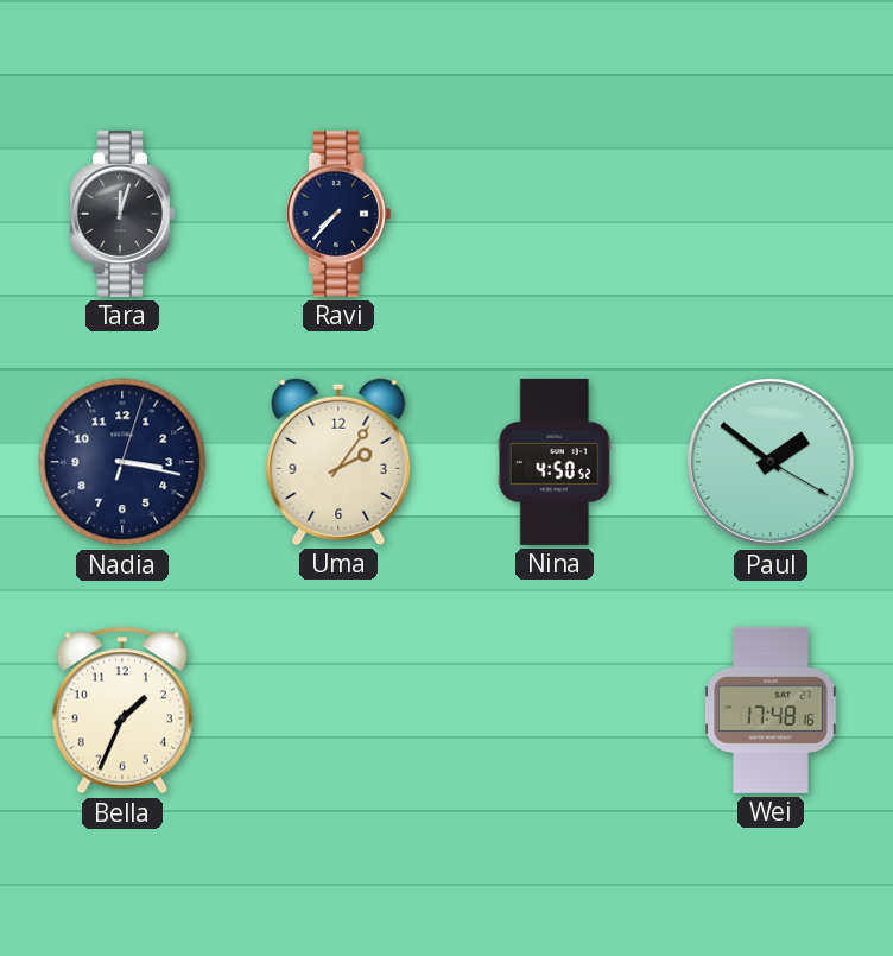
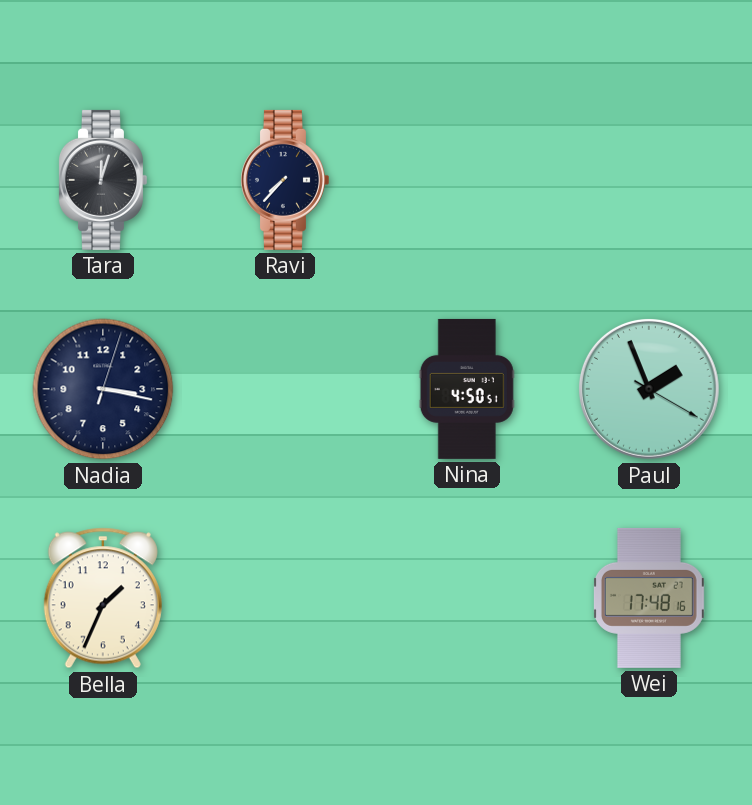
Uma: 2:06 -> none
Nina: 4:50:52 -> 4:50:51
Paul: 1:51 -> 1:56
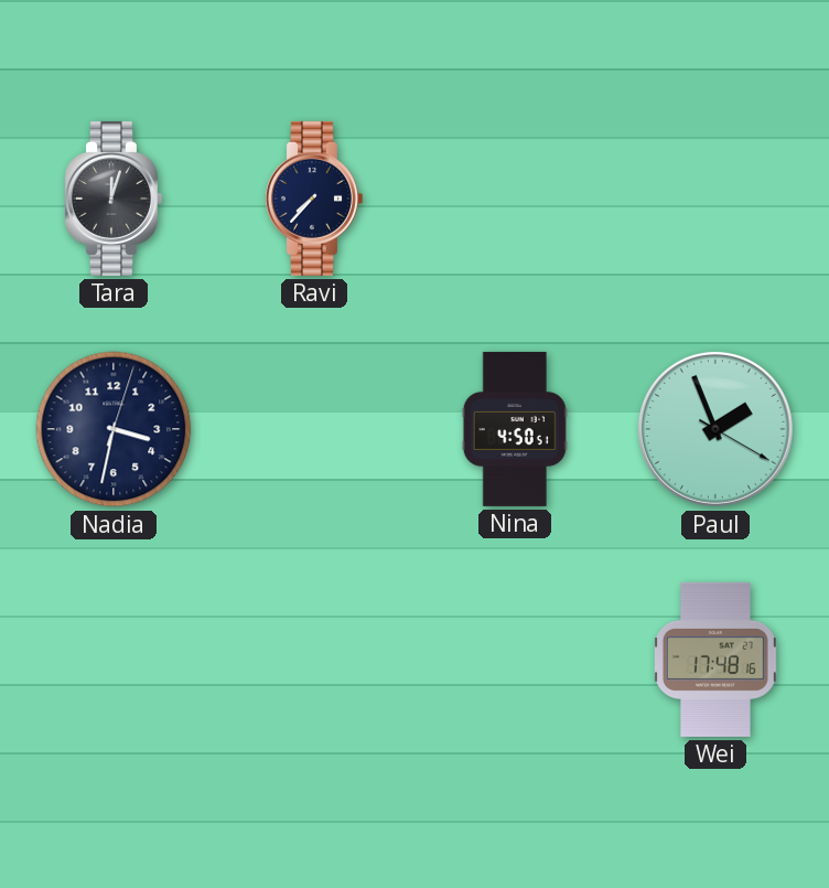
Nadia: 3:17 -> 3:32
Bella: 1:34 -> none
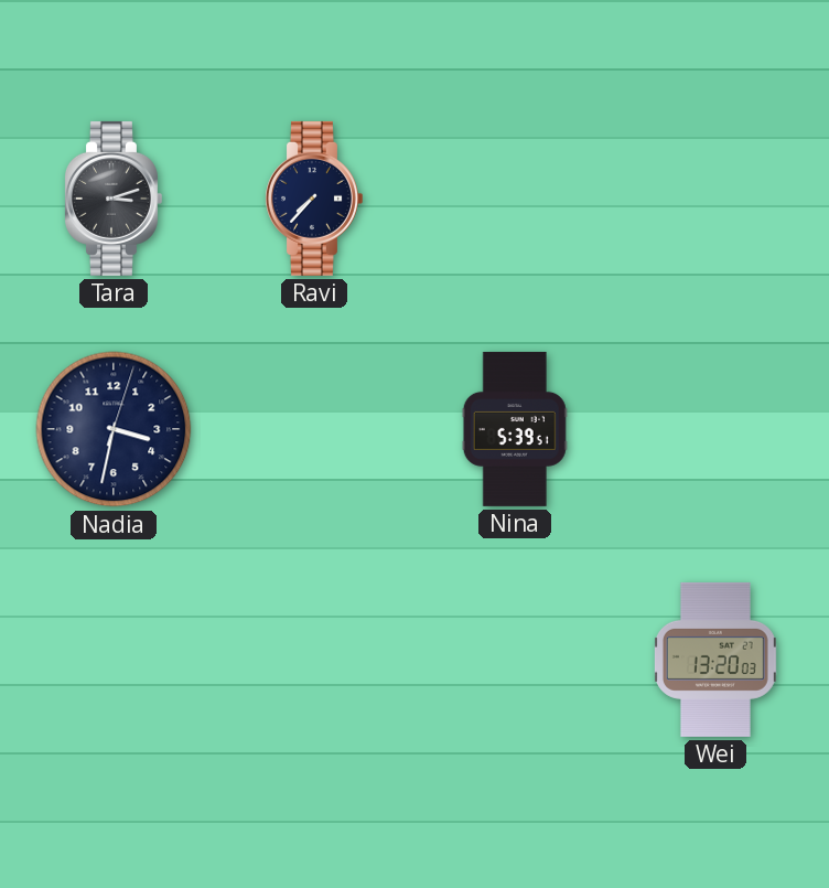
Tara: 12:03 -> 3:12
Nina: 4:50 -> 5:39
Paul: 1:56 -> none
Wei: 17:48 -> 13:20
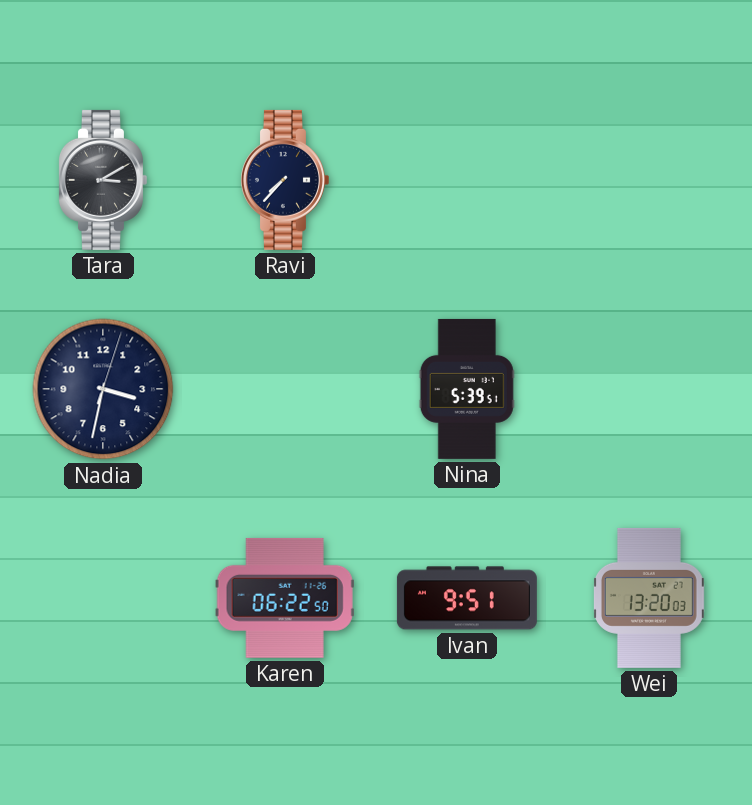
Tara: 3:12 -> 3:10
Karen: none -> 06:22
Ivan: none -> 9:51
